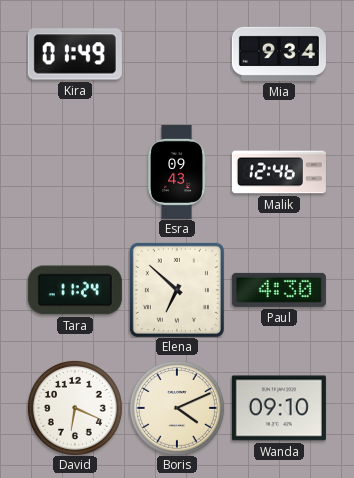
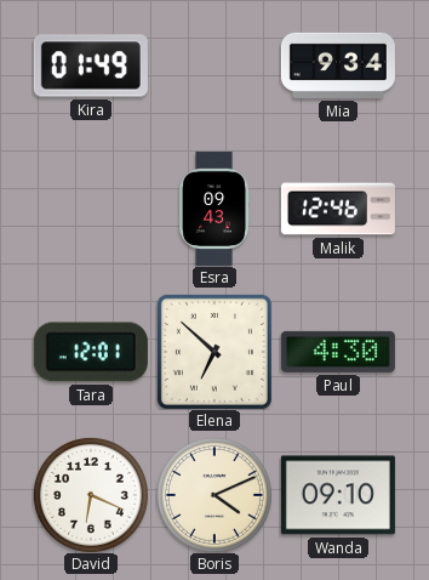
Tara: 11:24 -> 12:01
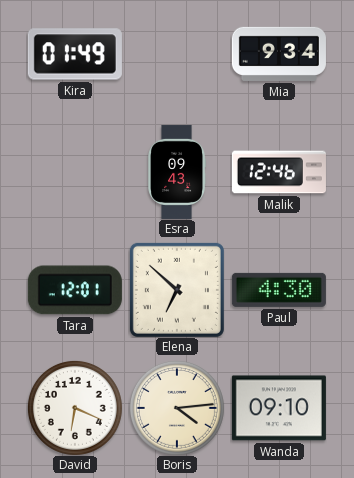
Boris: 4:11 -> 4:14
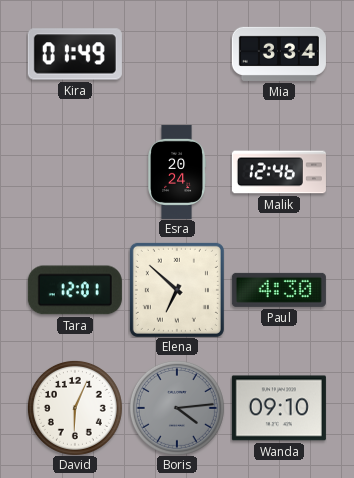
Mia: 9:34 -> 3:34
Esra: 09:43 -> 20:24
David: 6:19 -> 6:04
Boris dial: cream -> grey
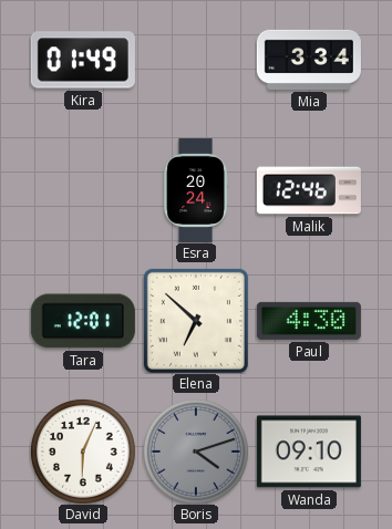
Boris: 4:14 -> 4:12
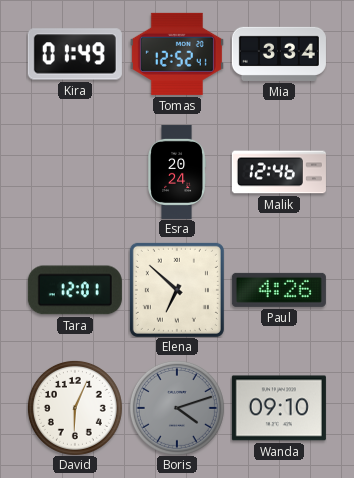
Tomas: none -> 12:52
Paul: 4:30 -> 4:26
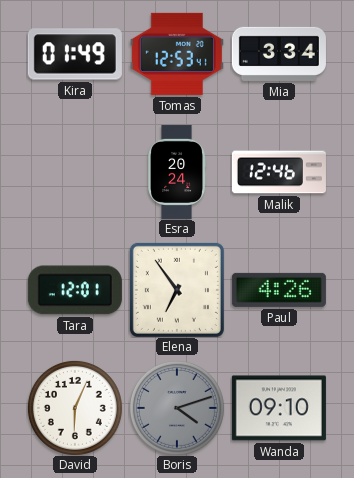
Tomas: 12:52 -> 12:53
Elena: 6:52 -> 6:54
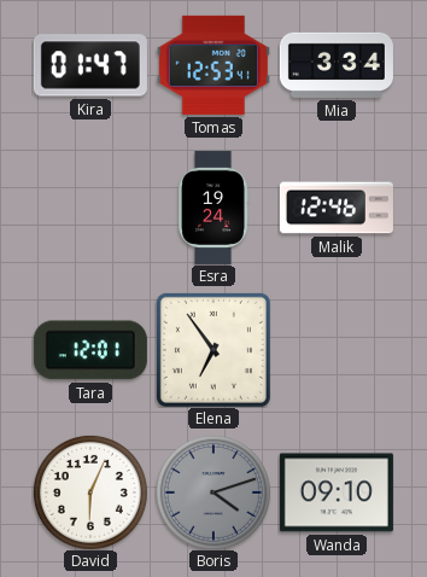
Kira: 01:49 -> 01:47
Esra: 20:24 -> 19:24
Paul: 4:26 -> none
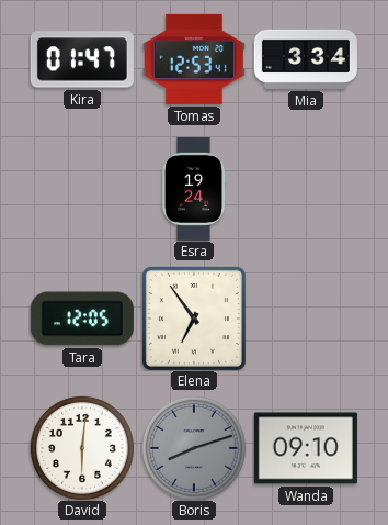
Malik: 12:46 -> none
Tara: 12:01 -> 12:05
David: 6:04 -> 6:01
Boris: 4:12 -> 8:12
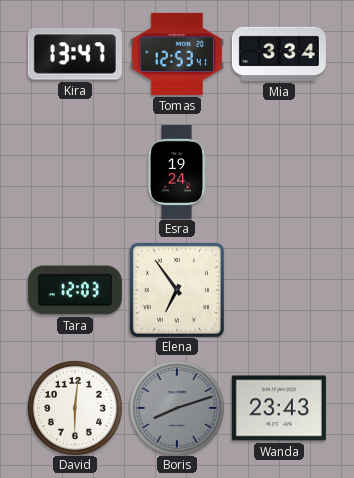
Kira: 01:47 -> 13:47
Tara: 12:05 -> 12:03
Wanda: 09:10 -> 23:43
